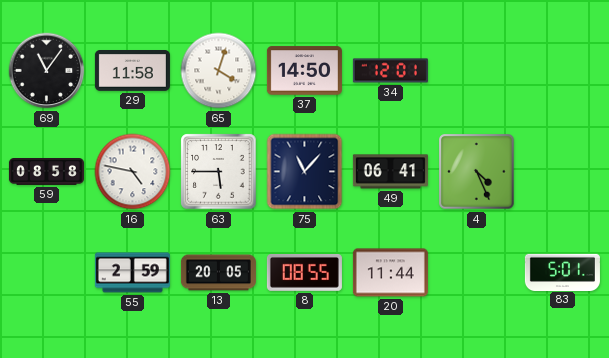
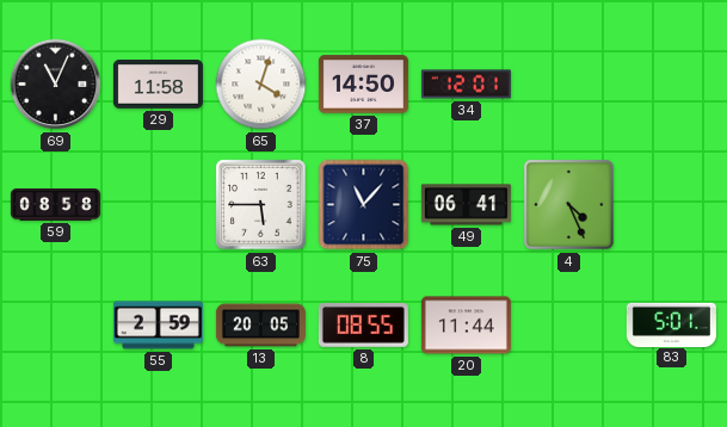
69: 11:06 -> 11:04
16: 4:47 -> none
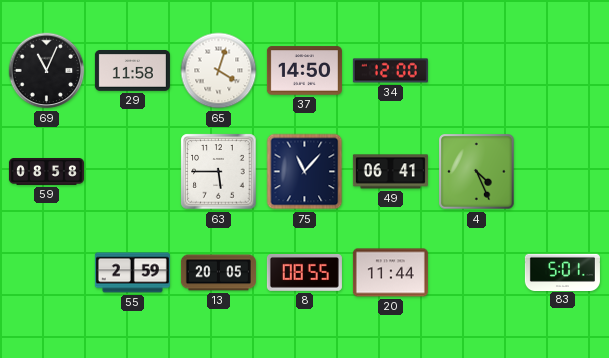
34: 12:01 -> 12:00
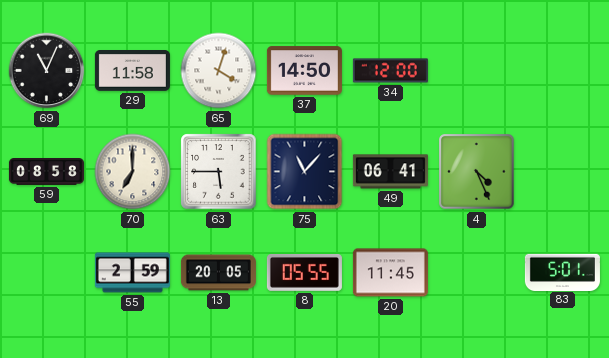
70: none -> 7:00
8: 08:55 -> 05:55
20: 11:44 -> 11:45
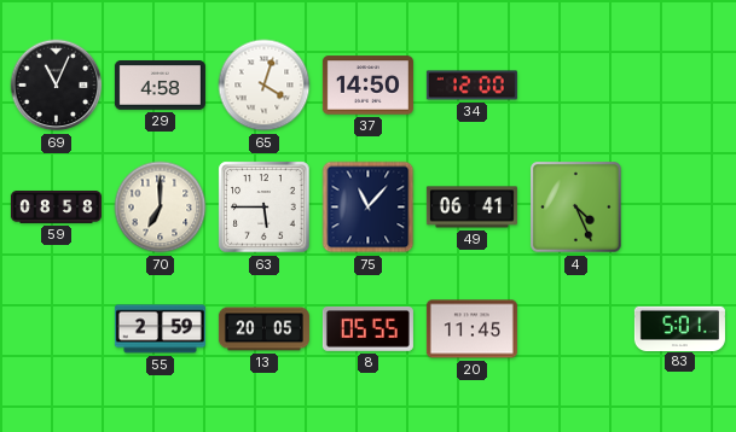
29: 11:58 -> 4:58
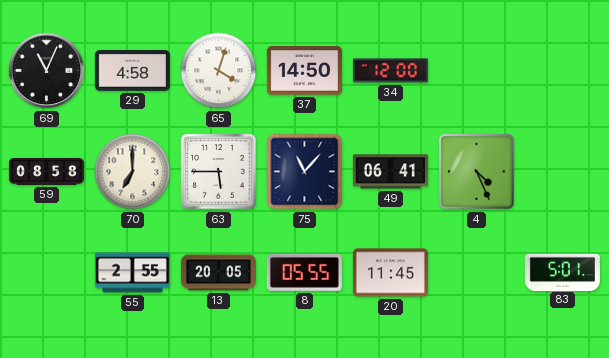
55: 2:59 -> 2:55
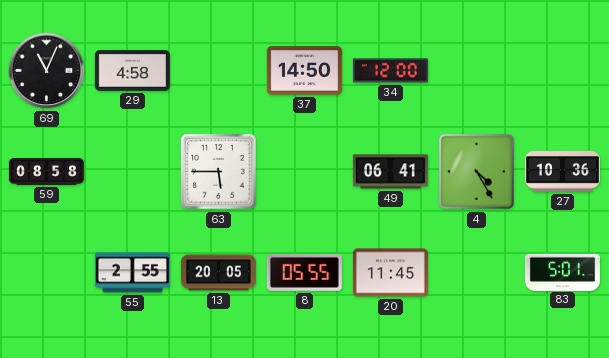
65: 4:03 -> none
70: 7:00 -> none
75: 11:07 -> none
4: 4:26 -> 4:25
27: none -> 10:36
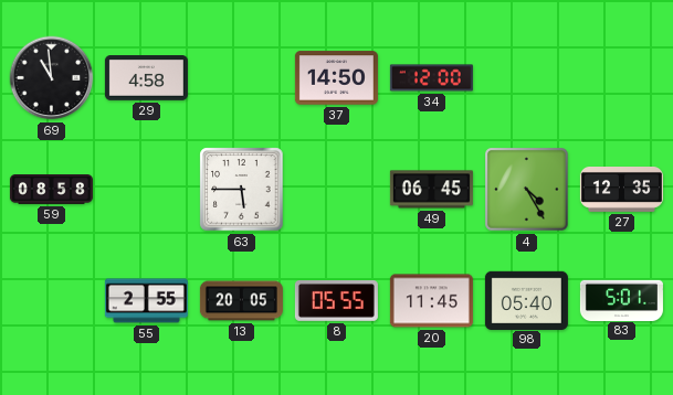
69: 11:04 -> 10:59
49: 06:41 -> 06:45
27: 10:36 -> 12:35
98: none -> 05:40
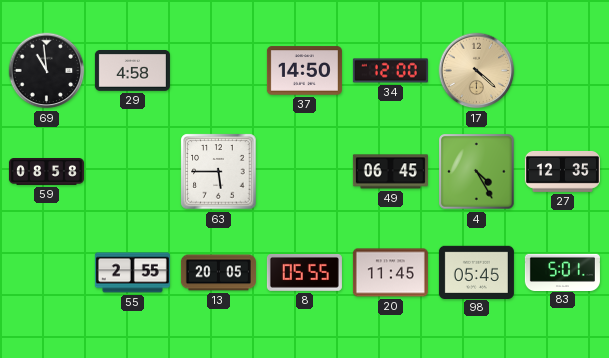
17: none -> 4:22
98: 05:40 -> 05:45
